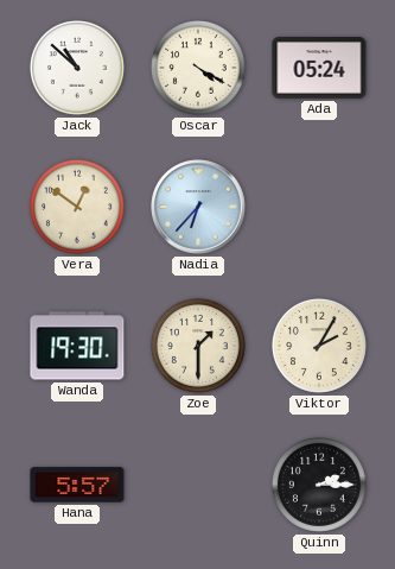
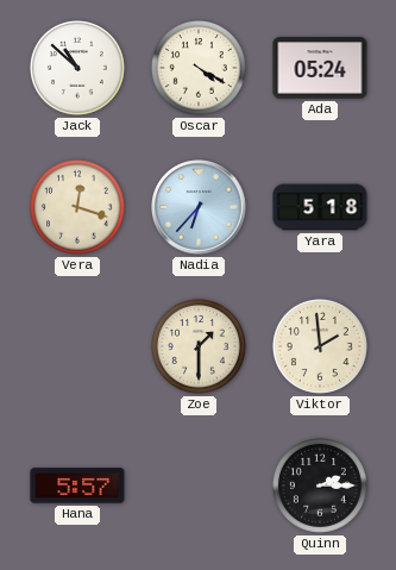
Vera: 12:51 -> 12:18
Yara: none -> 5:18
Wanda: 19:30 -> none
Viktor: 2:05 -> 1:59
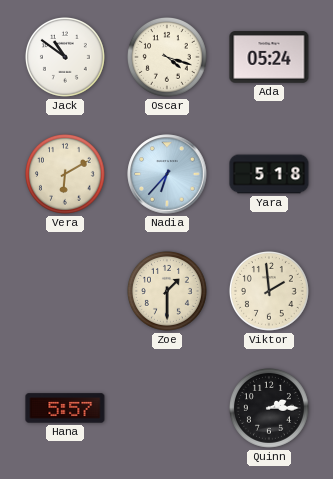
Jack: 10:52 -> 10:51
Oscar: 4:20 -> 4:18
Vera: 12:18 -> 6:10
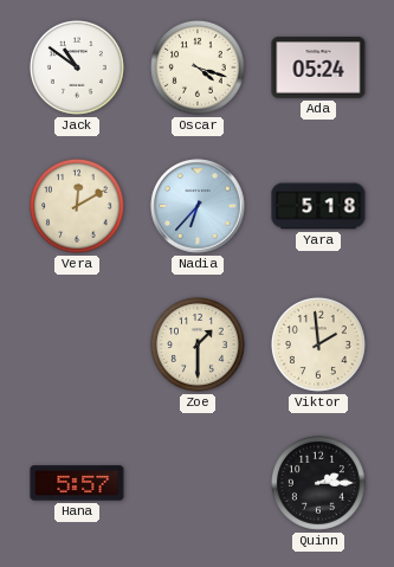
Vera: 6:10 -> 12:10
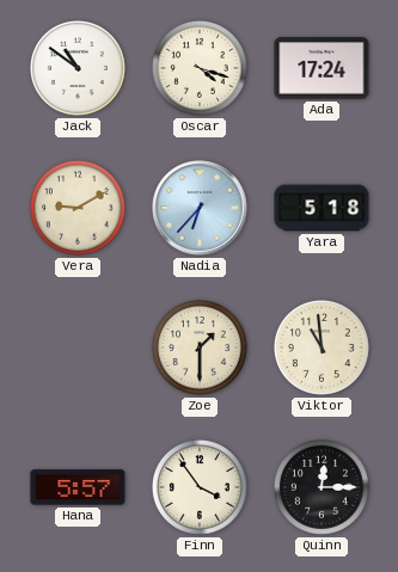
Ada: 05:24 -> 17:24
Vera: 12:10 -> 9:10
Viktor: 1:59 -> 10:59
Finn: none -> 3:54
Quinn: 2:15 -> 12:15
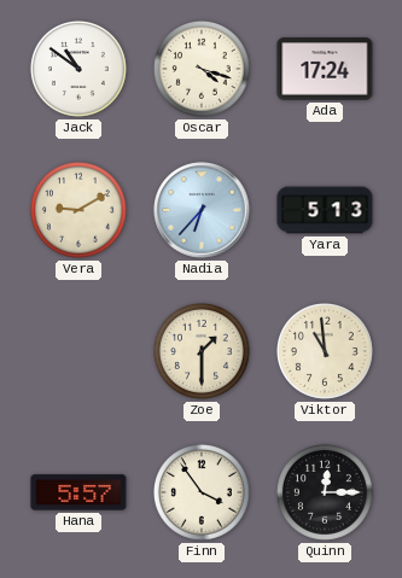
Yara: 5:18 -> 5:13
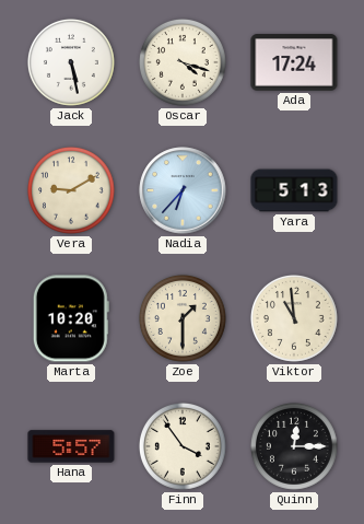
Jack: 10:51 -> 5:28
Marta: none -> 10:20
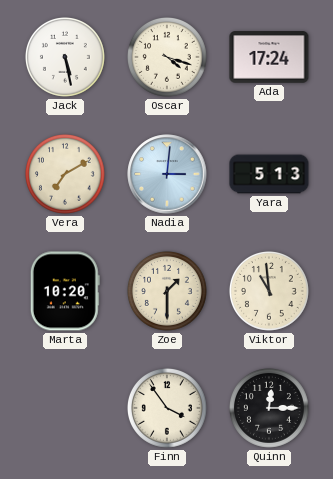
Vera: 9:10 -> 7:10
Nadia: 6:37 -> 3:01
Hana: 5:57 -> none
